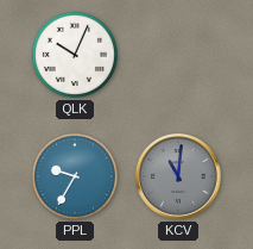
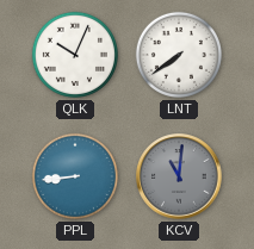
LNT: none -> 7:39
PPL: 9:35 -> 8:44
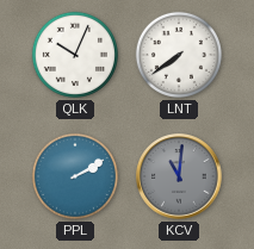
PPL: 8:44 -> 2:10
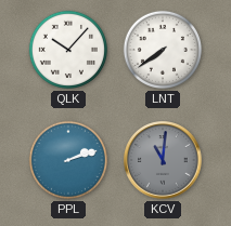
QLK: 10:04 -> 10:07
PPL: 2:10 -> 2:12
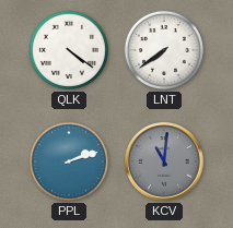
QLK: 10:07 -> 4:21
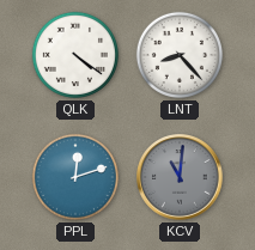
LNT: 7:39 -> 8:23
PPL: 2:12 -> 12:12
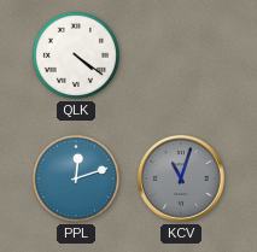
LNT: 8:23 -> none
KCV: 11:01 -> 11:03
